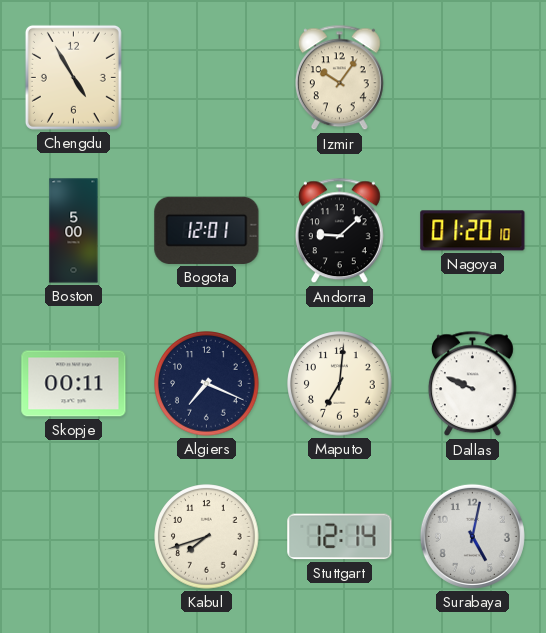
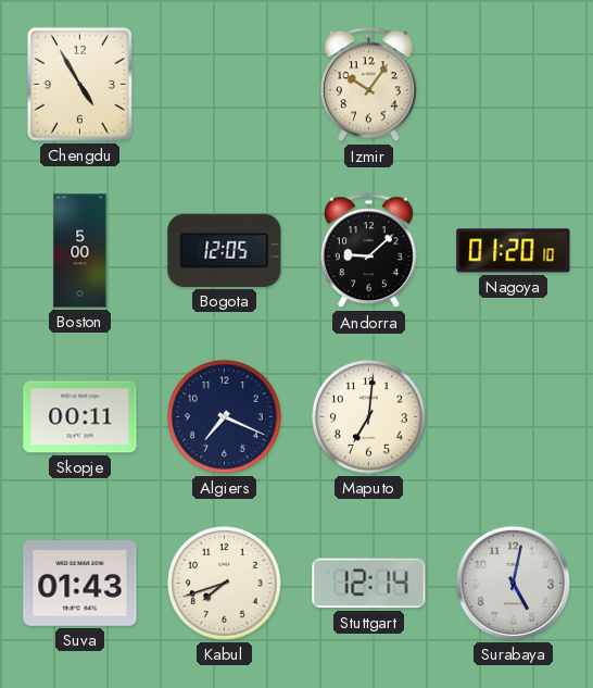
Bogota: 12:01 -> 12:05
Dallas: 9:49 -> none
Suva: none -> 01:43
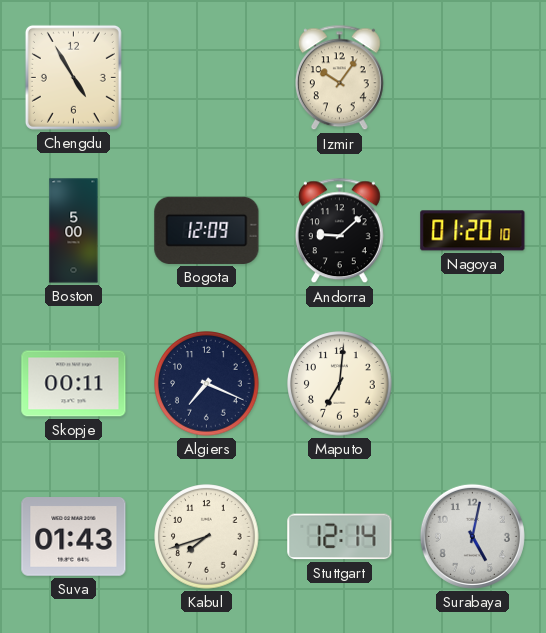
Bogota: 12:05 -> 12:09
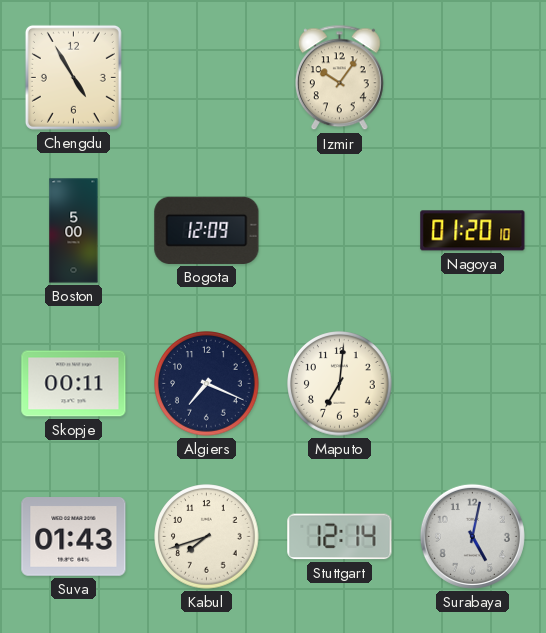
Andorra: 9:08 -> none
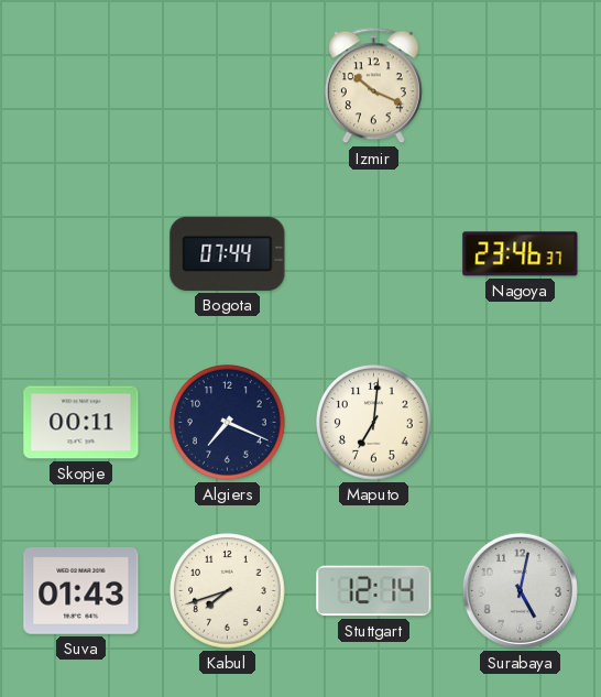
Chengdu: 4:55 -> none
Izmir: 10:06 -> 10:19
Boston: 5:00 -> none
Bogota: 12:09 -> 07:44
Nagoya: 01:20 -> 23:46
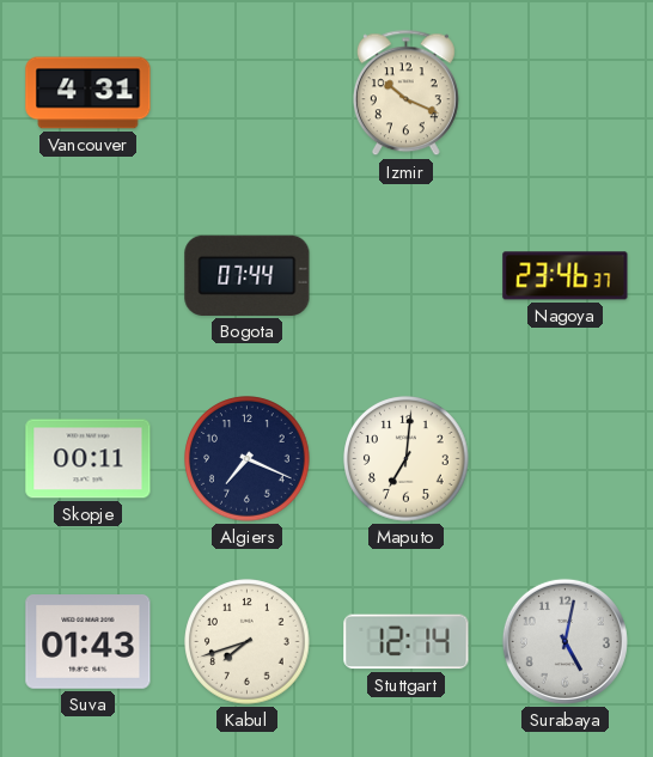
Vancouver: none -> 4:31
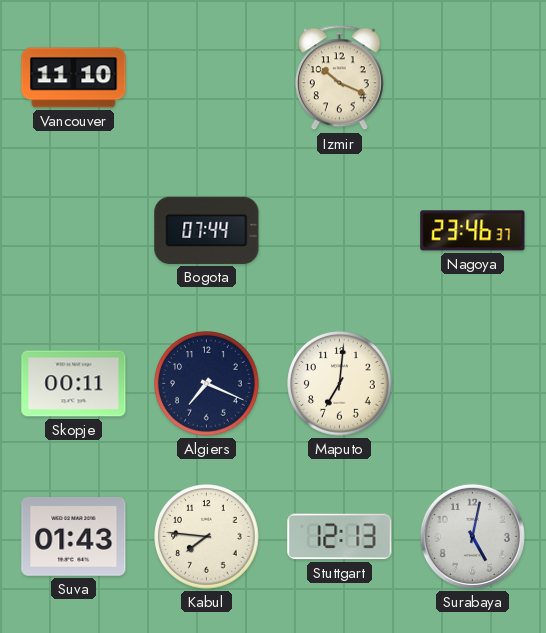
Vancouver: 4:31 -> 11:10
Kabul: 7:42 -> 7:46
Stuttgart: 12:14 -> 12:13
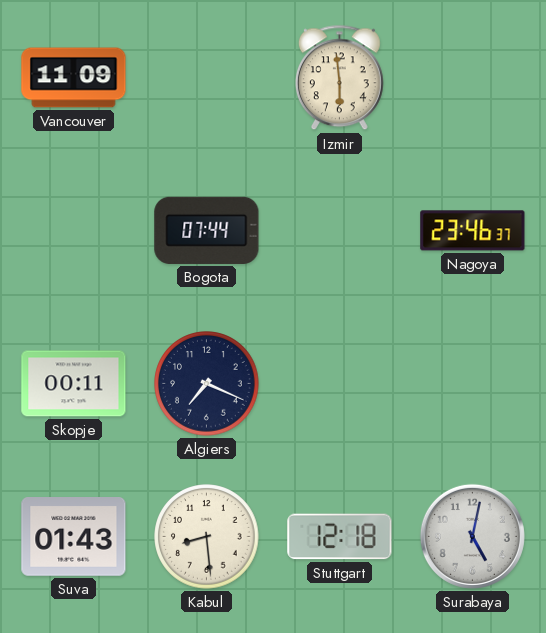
Vancouver: 11:10 -> 11:09
Izmir: 10:19 -> 5:59
Maputo: 7:01 -> none
Kabul: 7:46 -> 8:29
Stuttgart: 12:13 -> 12:18
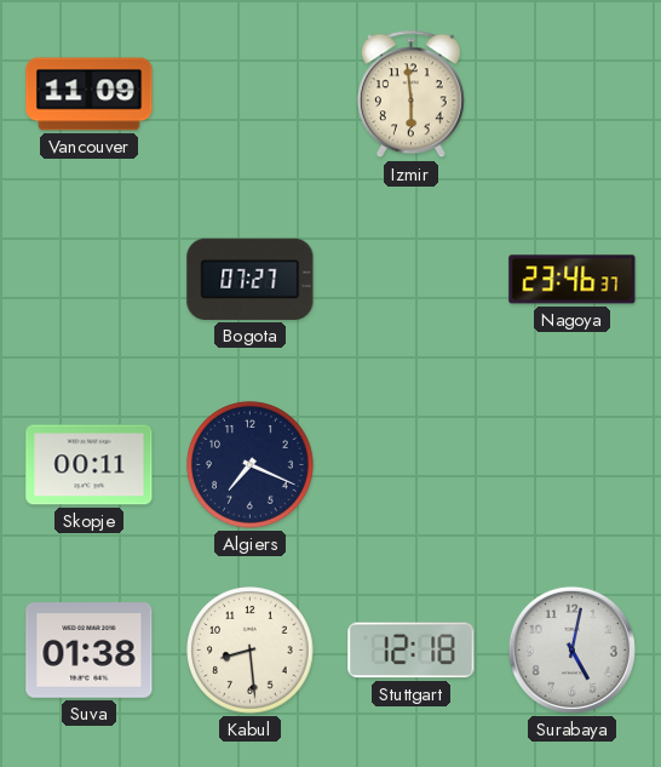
Bogota: 07:44 -> 07:27
Suva: 01:43 -> 01:38
